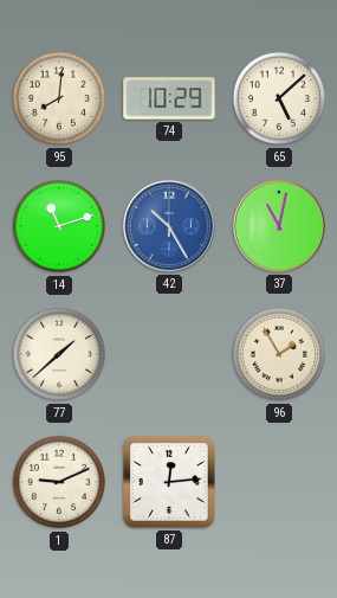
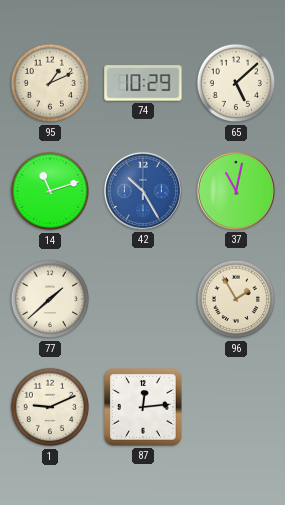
95: 8:01 -> 1:11
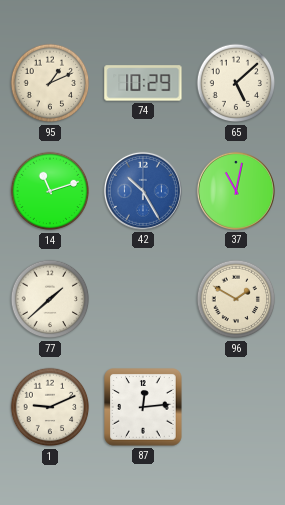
96: 1:55 -> 1:50
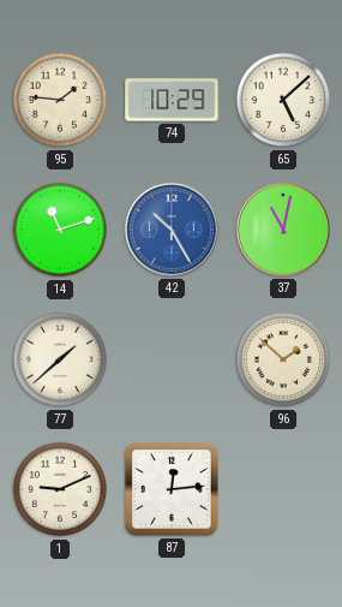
95: 1:11 -> 1:46
96: 1:50 -> 1:52
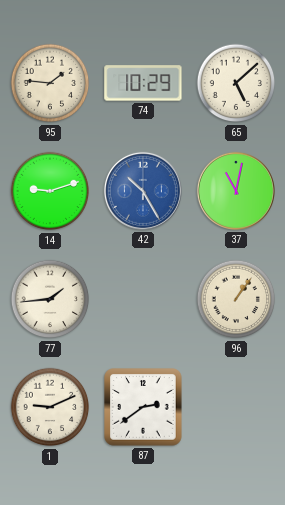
14: 11:12 -> 9:12
77: 1:38 -> 1:44
96: 1:52 -> 1:06
87: 12:14 -> 2:39
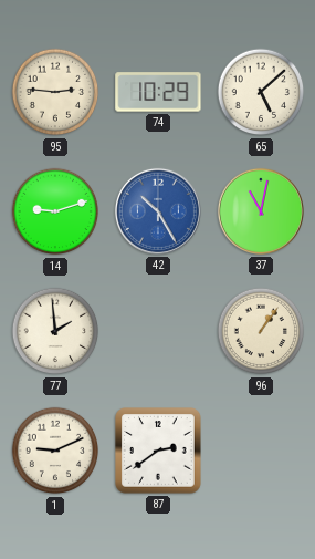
95: 1:46 -> 2:46
77: 1:44 -> 1:59
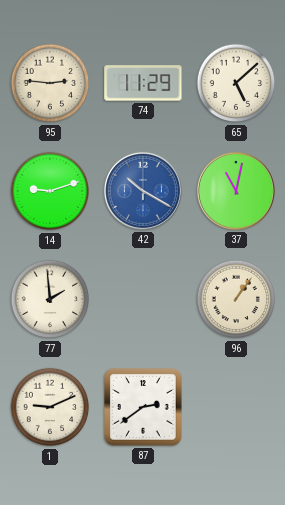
74: 10:29 -> 11:29
42: 10:25 -> 10:20
